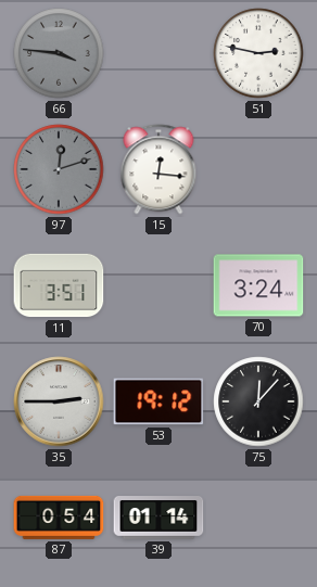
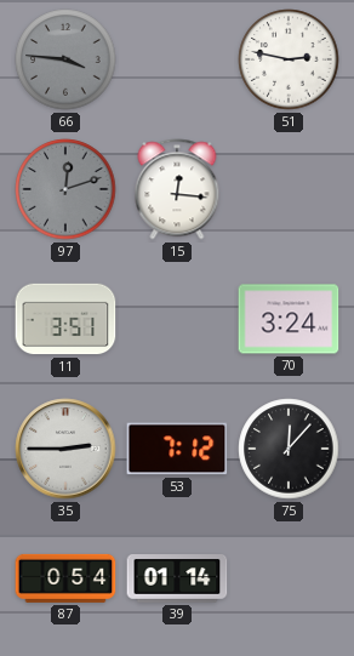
53: 19:12 -> 7:12
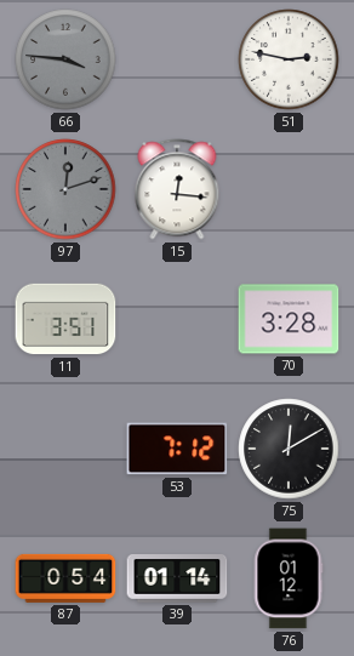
70: 3:24 -> 3:28
35: 2:45 -> none
75: 12:07 -> 12:10
76: none -> 01:12
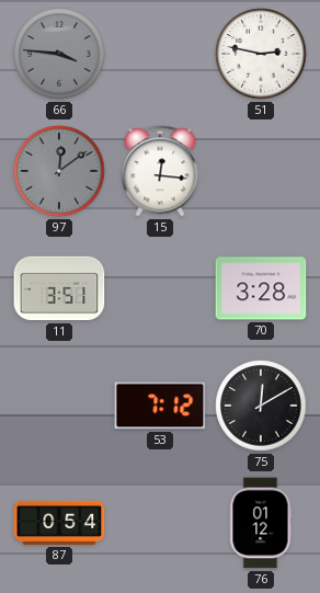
97: 12:12 -> 12:09
39: 01:14 -> none
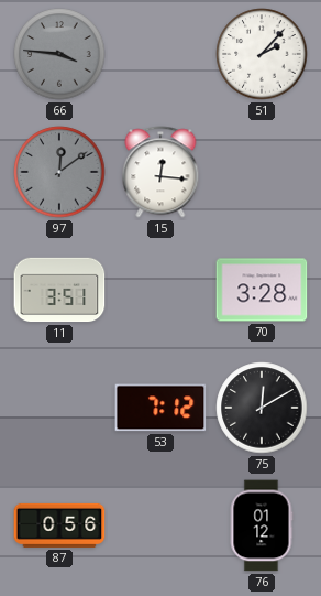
51: 2:47 -> 2:07
87: 0:54 -> 0:56
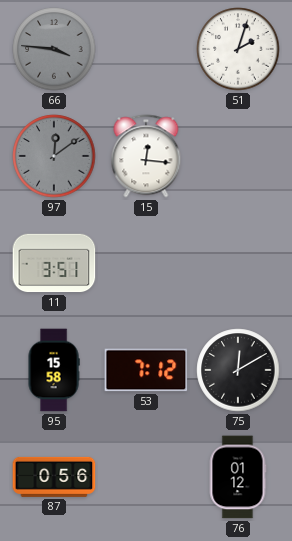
51: 2:07 -> 2:03
70: 3:28 -> none
95: none -> 15:58
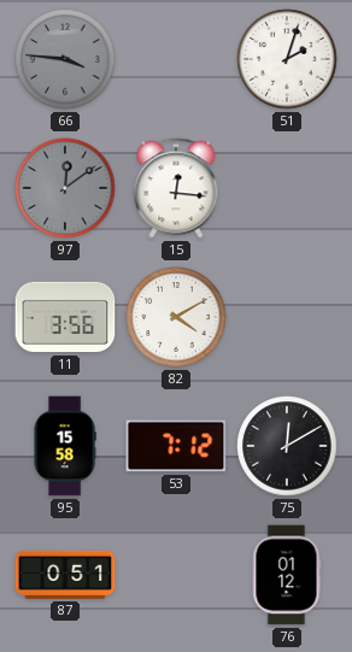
11: 3:51 -> 3:56
82: none -> 4:10
87: 0:56 -> 0:51
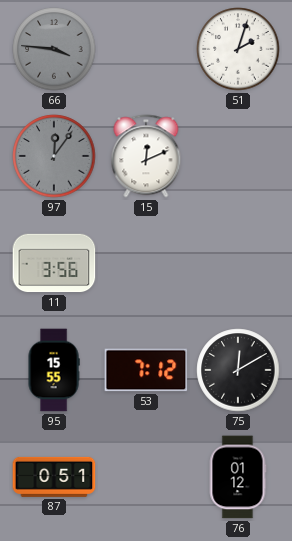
97: 12:09 -> 12:06
15: 12:16 -> 12:11
82: 4:10 -> none
95: 15:58 -> 15:55
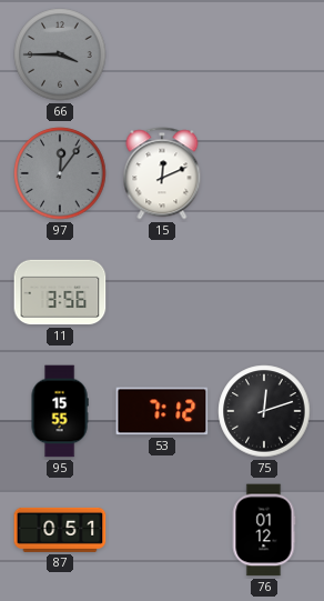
66: 3:46 -> 3:45
51: 2:03 -> none
75: 12:10 -> 12:12
